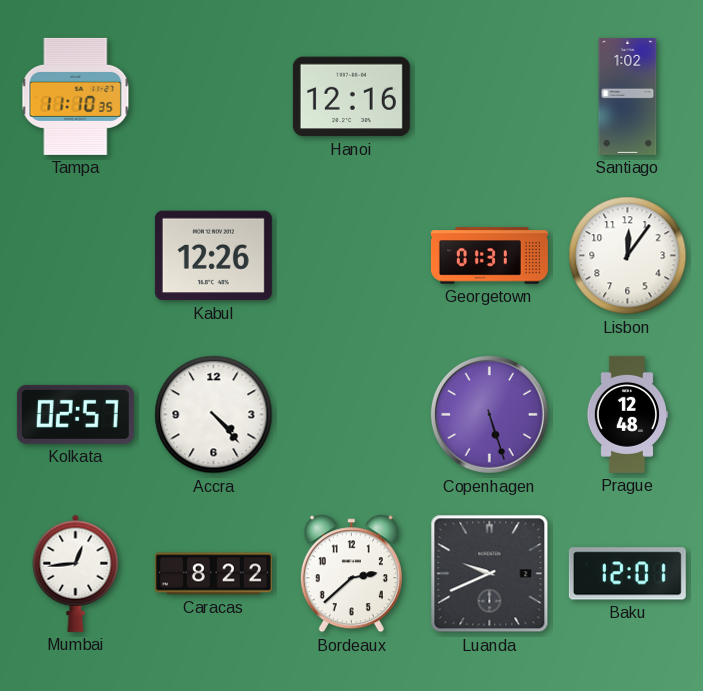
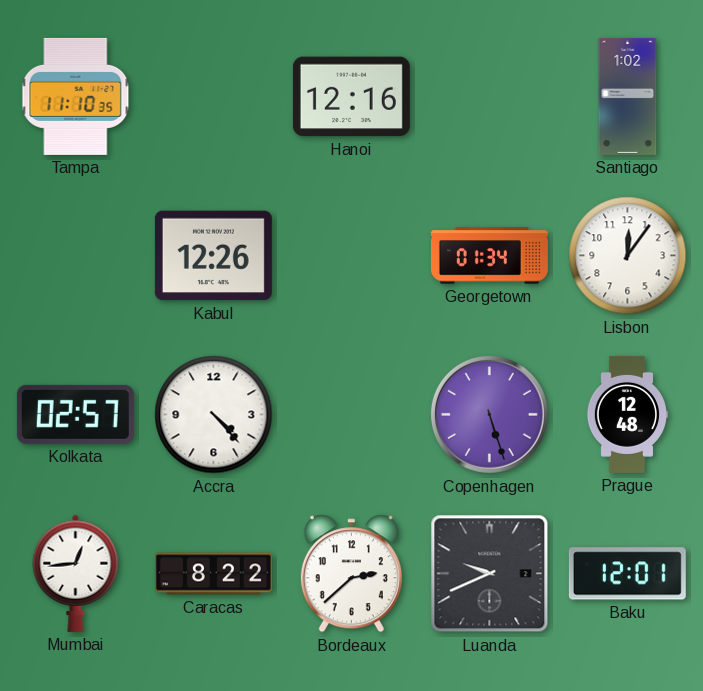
Georgetown: 01:31 -> 01:34
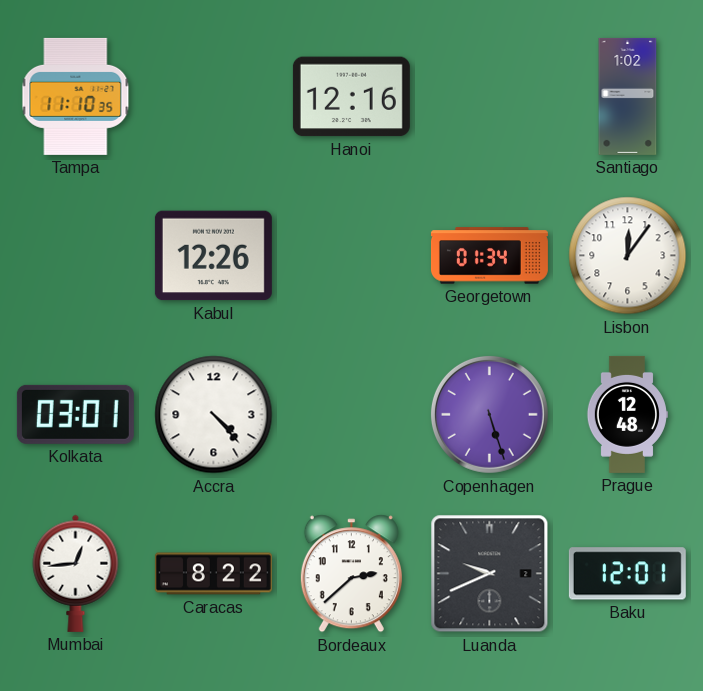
Kolkata: 02:57 -> 03:01
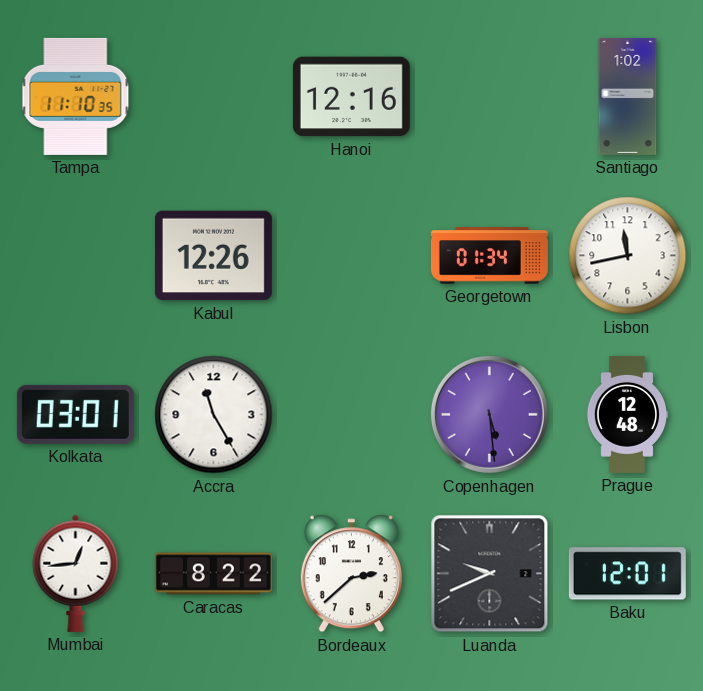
Lisbon: 12:06 -> 11:43
Accra: 4:23 -> 11:25
Copenhagen: 5:27 -> 5:29
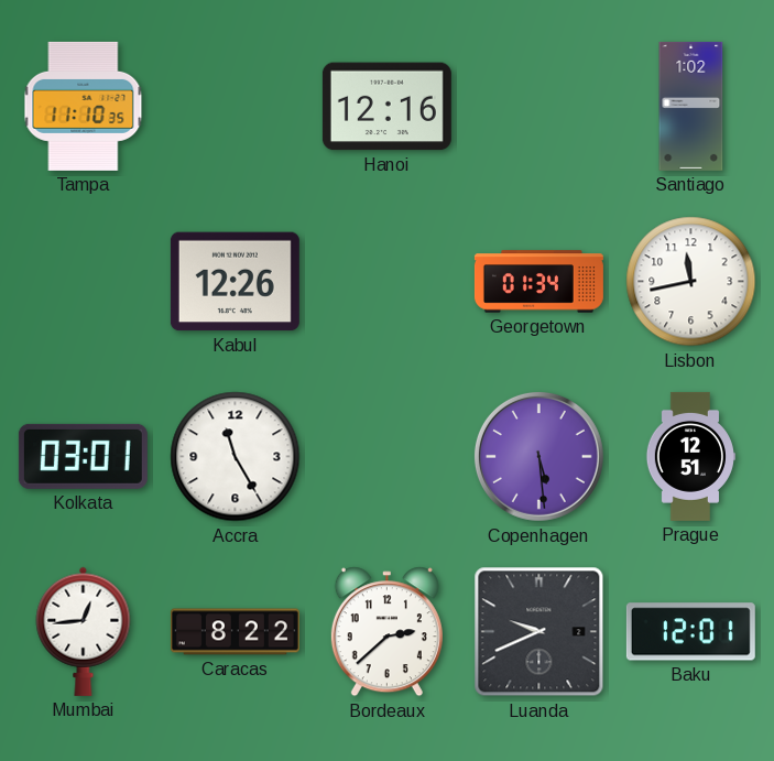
Prague: 12:48 -> 12:51
